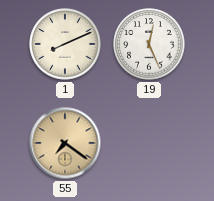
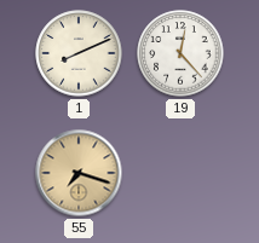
19: 12:26 -> 12:23
55: 7:21 -> 7:18
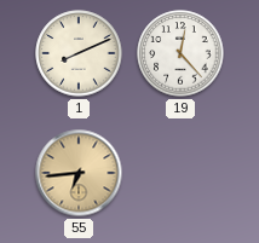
55: 7:18 -> 6:44
